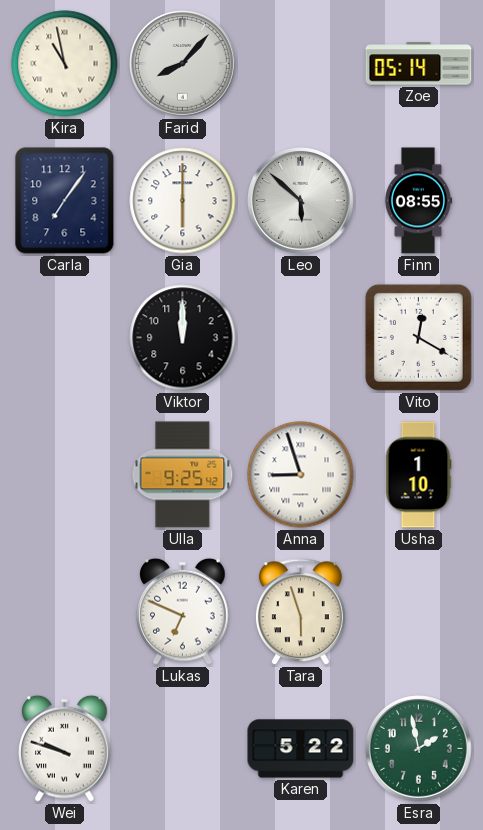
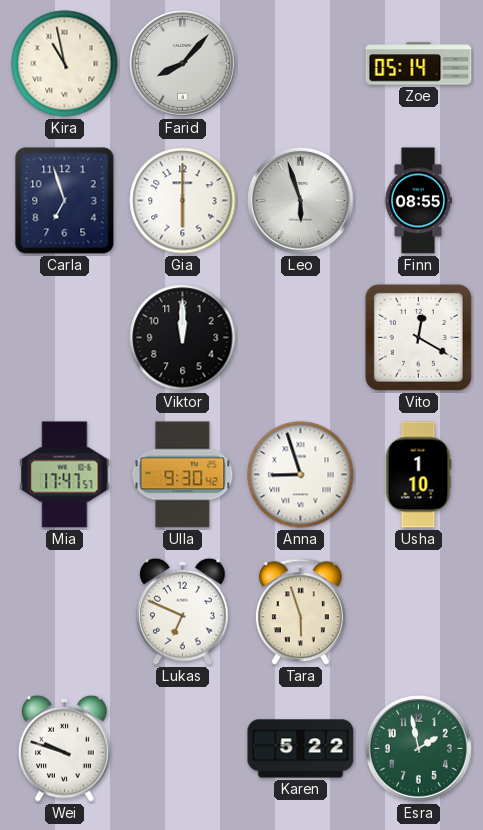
Carla: 7:06 -> 6:57
Leo: 5:52 -> 5:57
Mia: none -> 17:47
Ulla: 9:25 -> 9:30
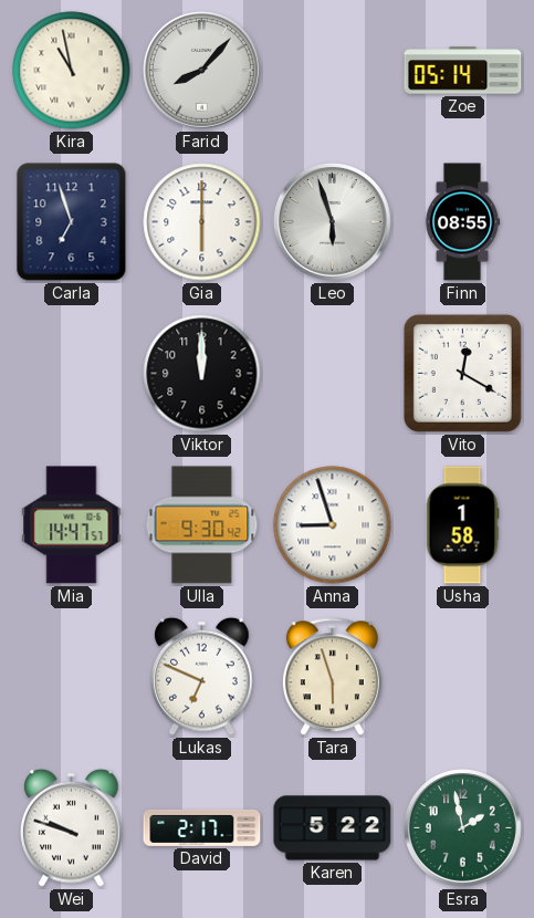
Mia: 17:47 -> 14:47
Usha: 1:10 -> 1:58
David: none -> 2:17
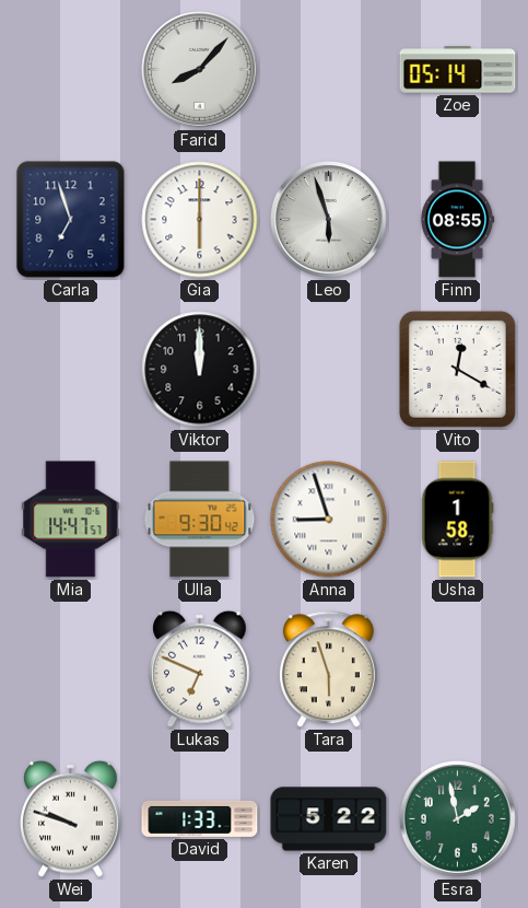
Kira: 10:58 -> none
David: 2:17 -> 1:33
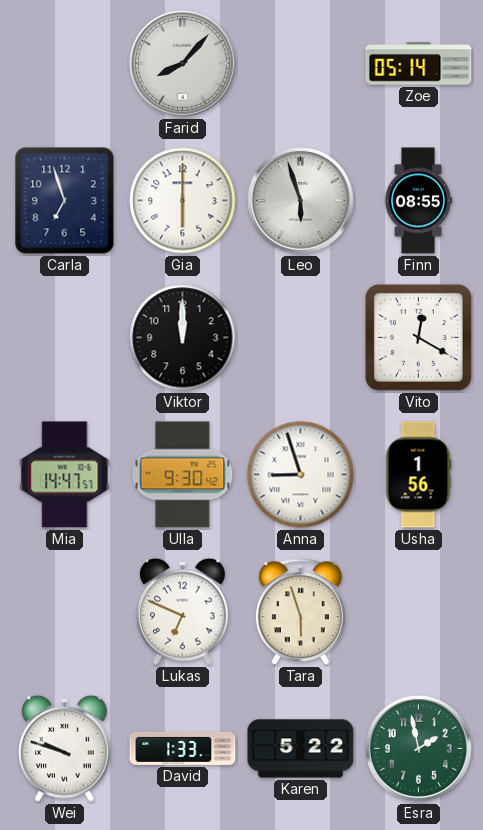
Usha: 1:58 -> 1:56
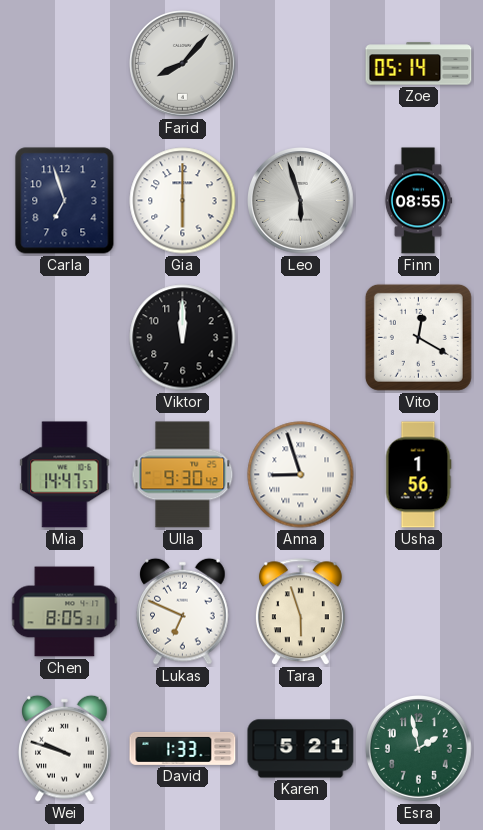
Chen: none -> 8:05
Karen: 5:22 -> 5:21
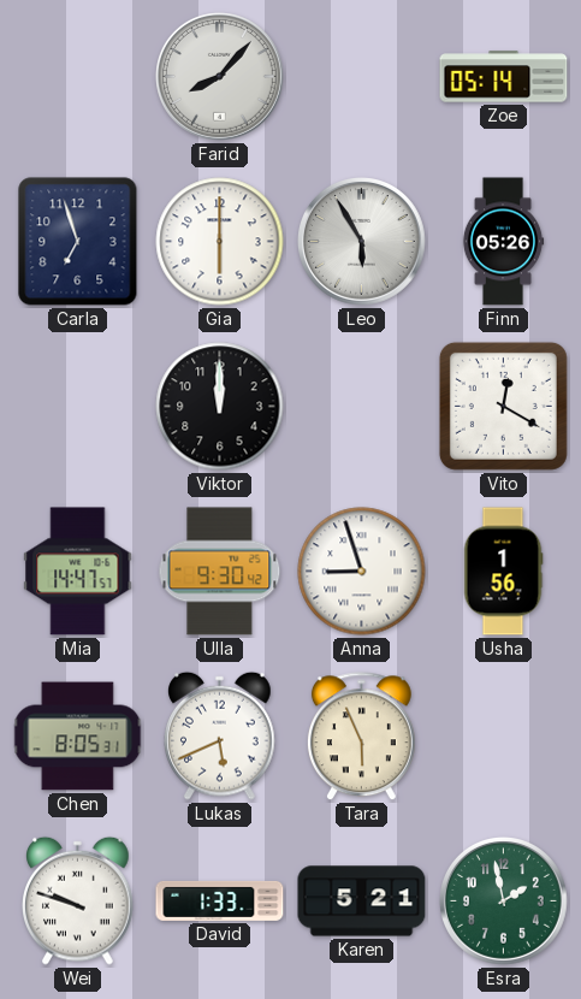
Leo: 5:57 -> 5:55
Finn: 08:55 -> 05:26
Lukas: 6:49 -> 5:41
Tara: 5:57 -> 5:56
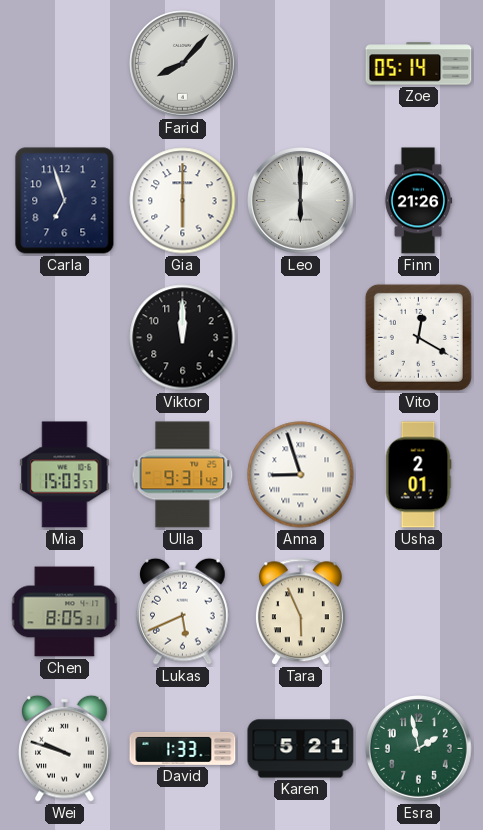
Leo: 5:55 -> 6:00
Finn: 05:26 -> 21:26
Mia: 14:47 -> 15:03
Ulla: 9:30 -> 9:31
Usha: 1:56 -> 2:01
